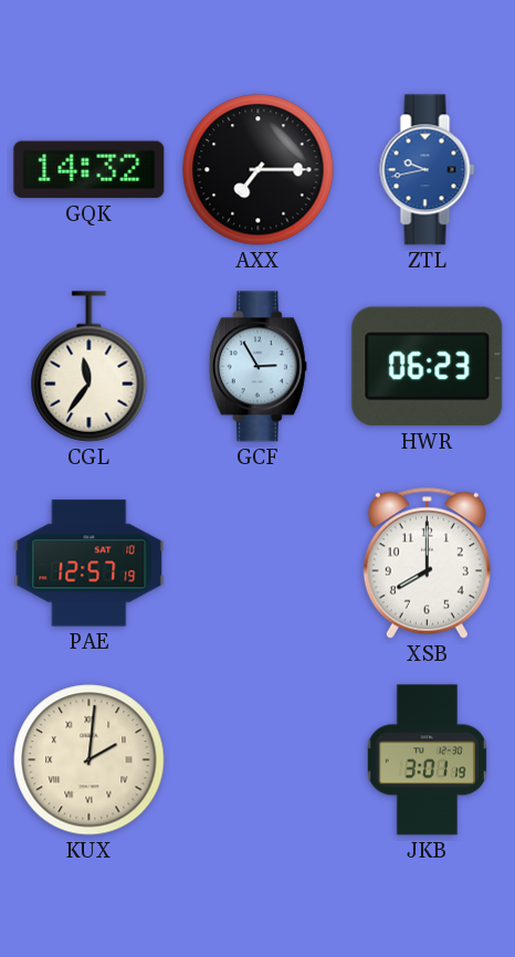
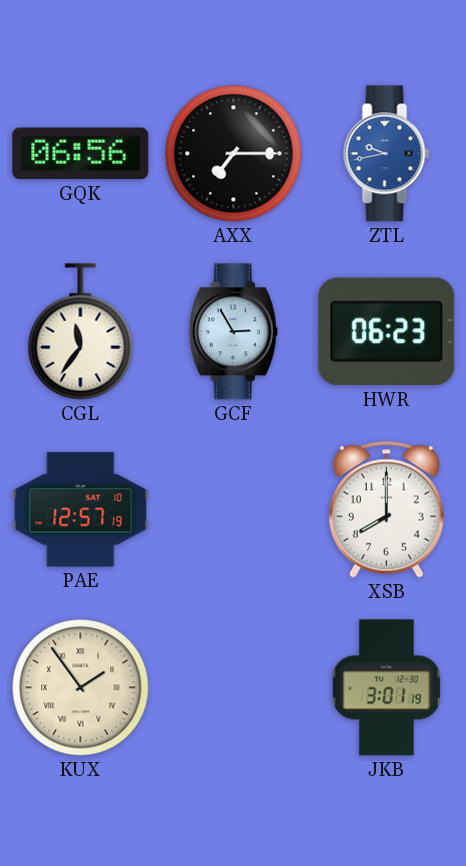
GQK: 14:32 -> 06:56
KUX: 2:01 -> 1:54
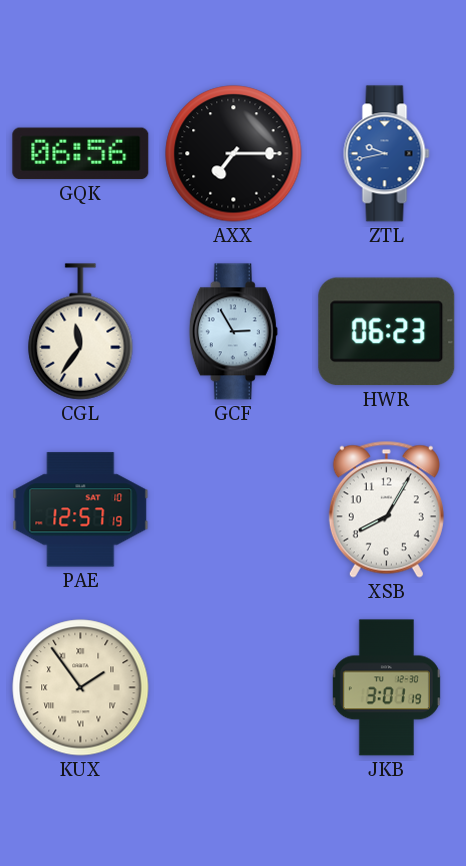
XSB: 8:00 -> 8:05
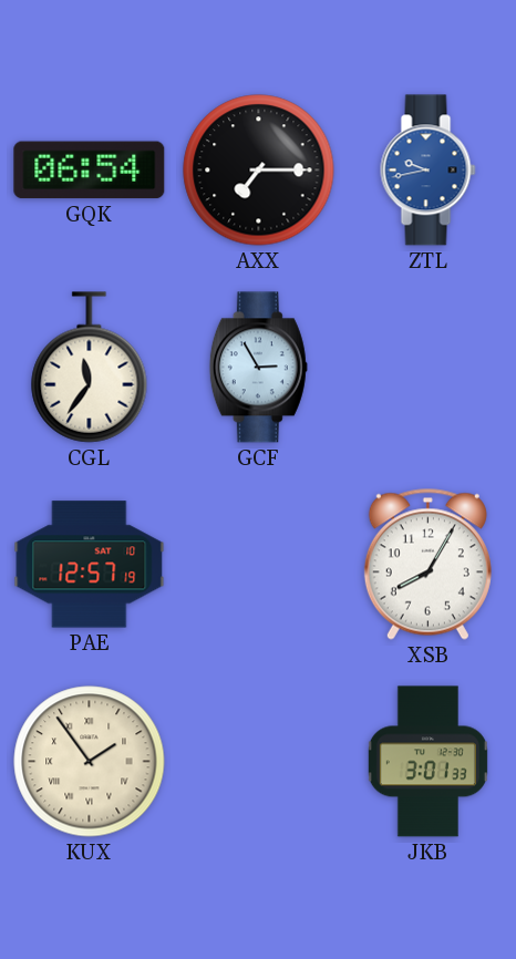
GQK: 06:56 -> 06:54
HWR: 06:23 -> none
JKB: 3:01:19 -> 3:01:33
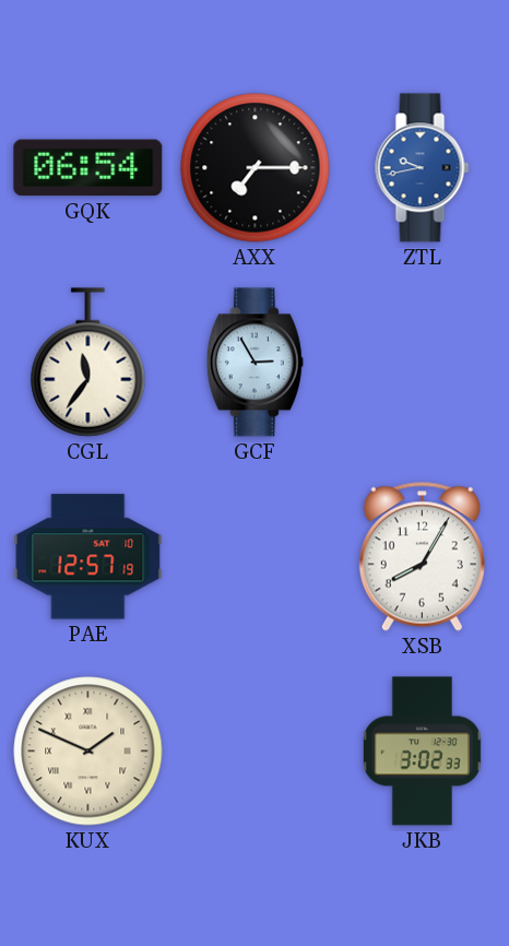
KUX: 1:54 -> 1:49
JKB: 3:01 -> 3:02
